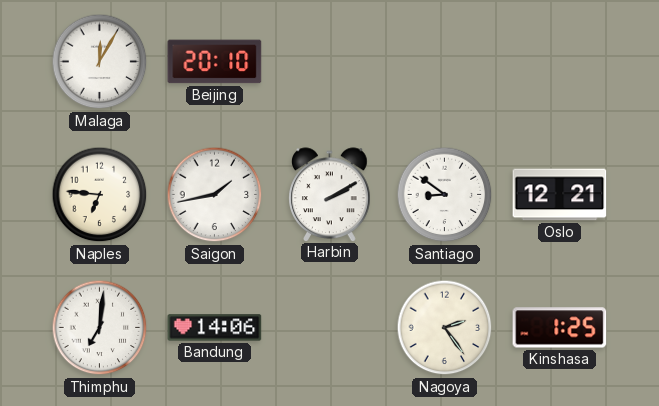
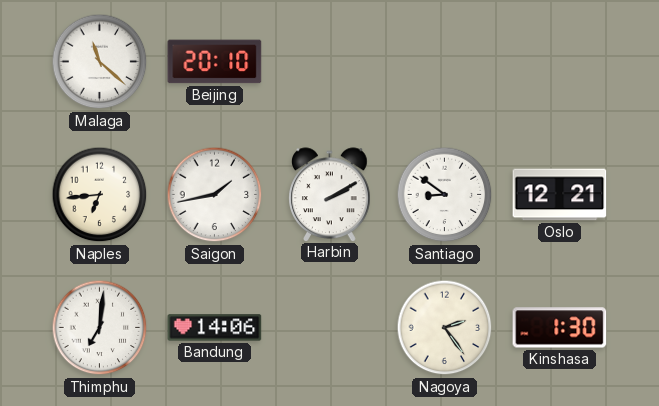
Malaga: 12:05 -> 11:22
Naples: 6:46 -> 6:44
Kinshasa: 1:25 -> 1:30
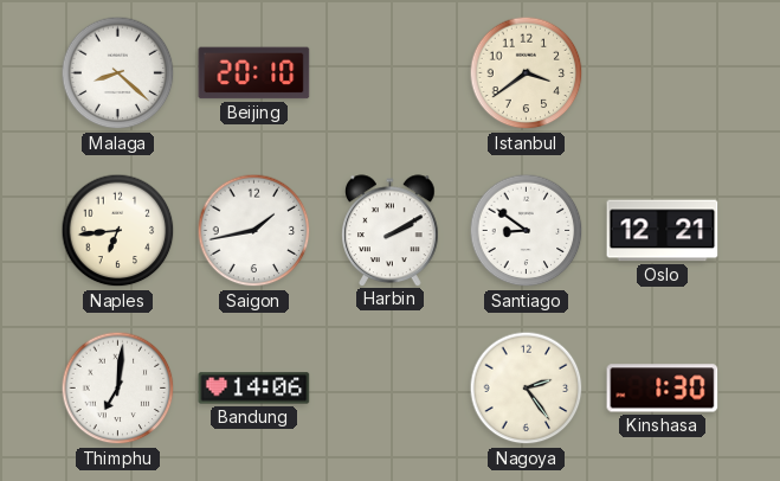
Malaga: 11:22 -> 8:22
Istanbul: none -> 3:39
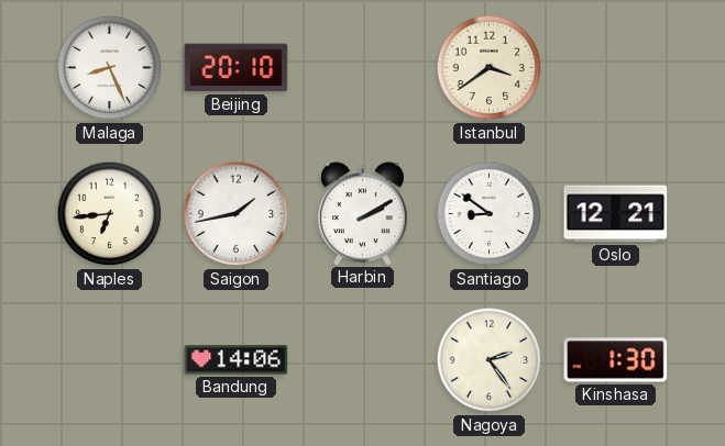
Malaga: 8:22 -> 8:26
Thimphu: 7:01 -> none
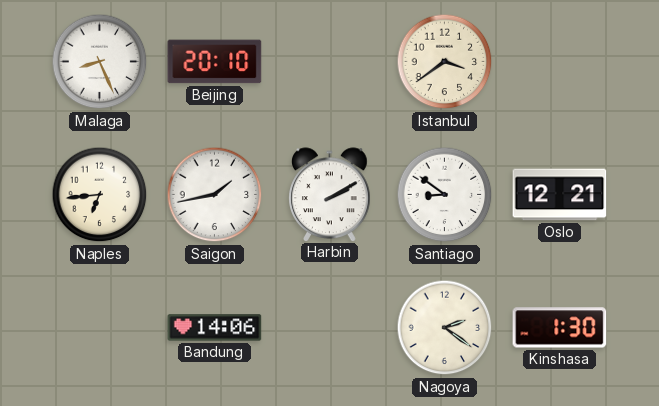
Nagoya: 2:24 -> 2:21
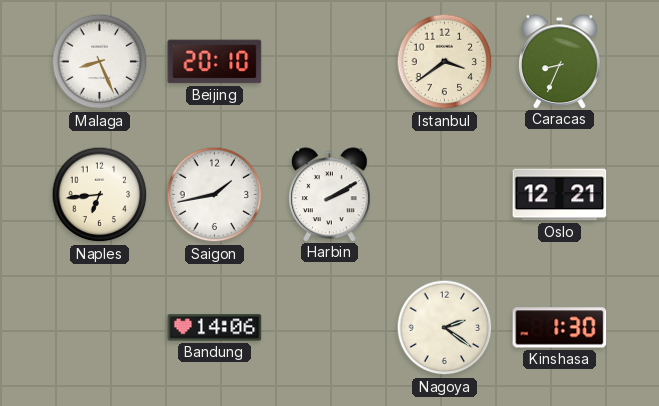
Caracas: none -> 8:34
Santiago: 8:51 -> none
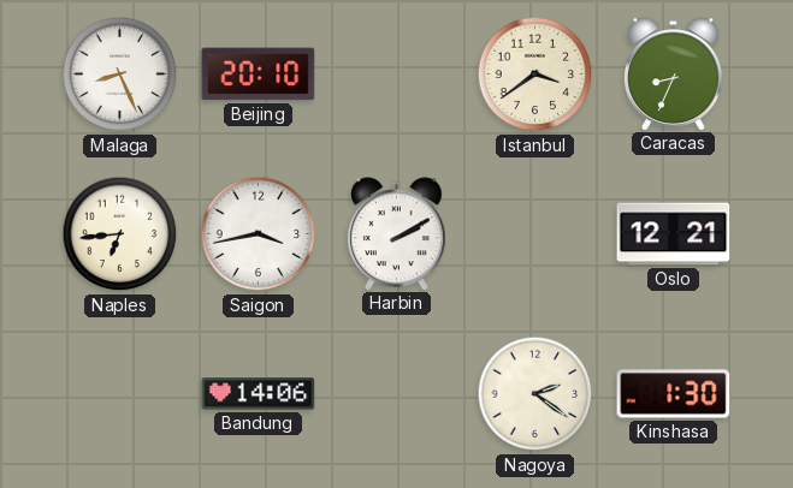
Saigon: 1:43 -> 3:43
